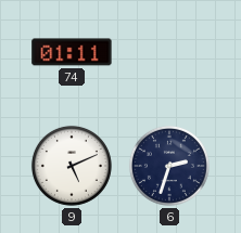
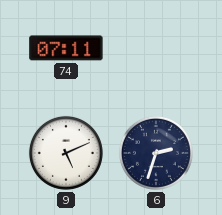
74: 01:11 -> 07:11
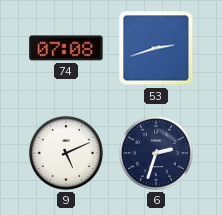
74: 07:11 -> 07:08
53: none -> 2:42
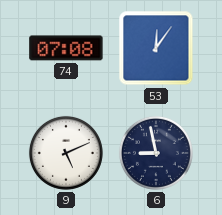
53: 2:42 -> 12:06
6: 2:33 -> 8:58
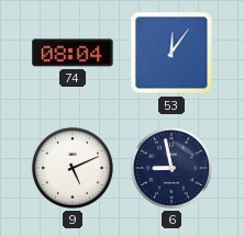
74: 07:08 -> 08:04
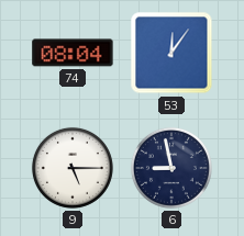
9: 5:11 -> 5:15
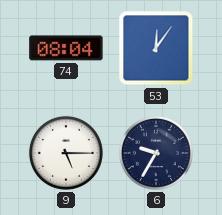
6: 8:58 -> 9:35
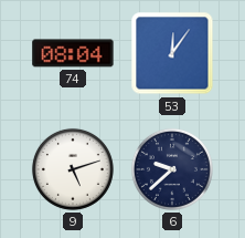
9: 5:15 -> 5:12
6: 9:35 -> 9:38
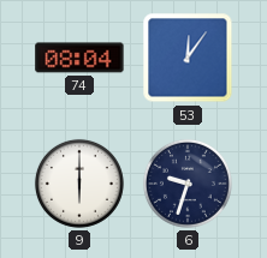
9: 5:12 -> 6:00
6: 9:38 -> 9:33
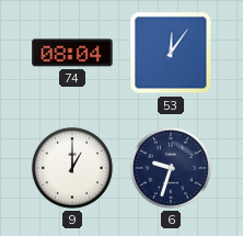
9: 6:00 -> 1:00
